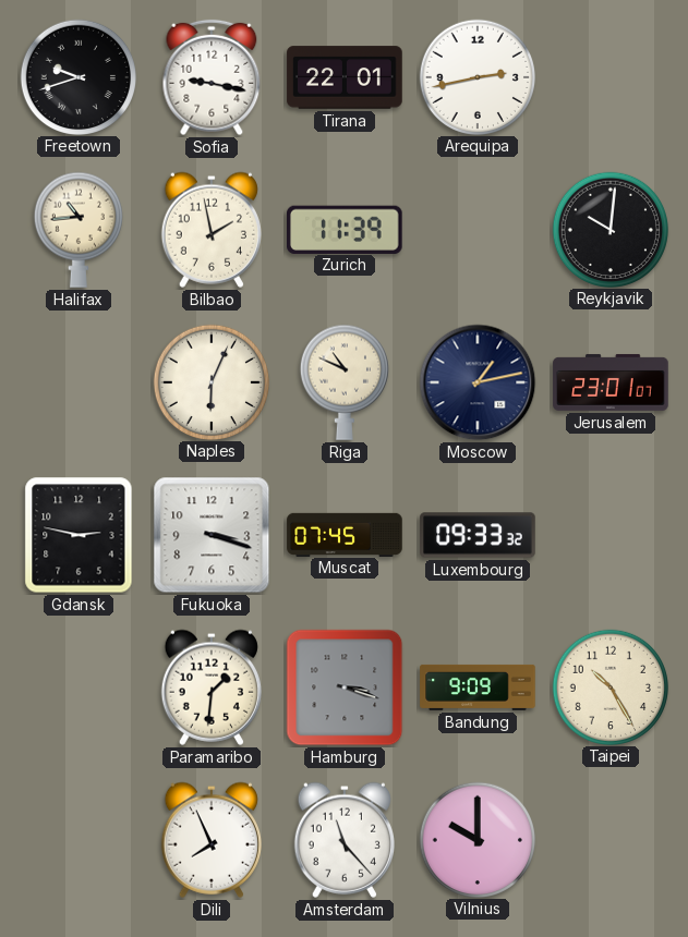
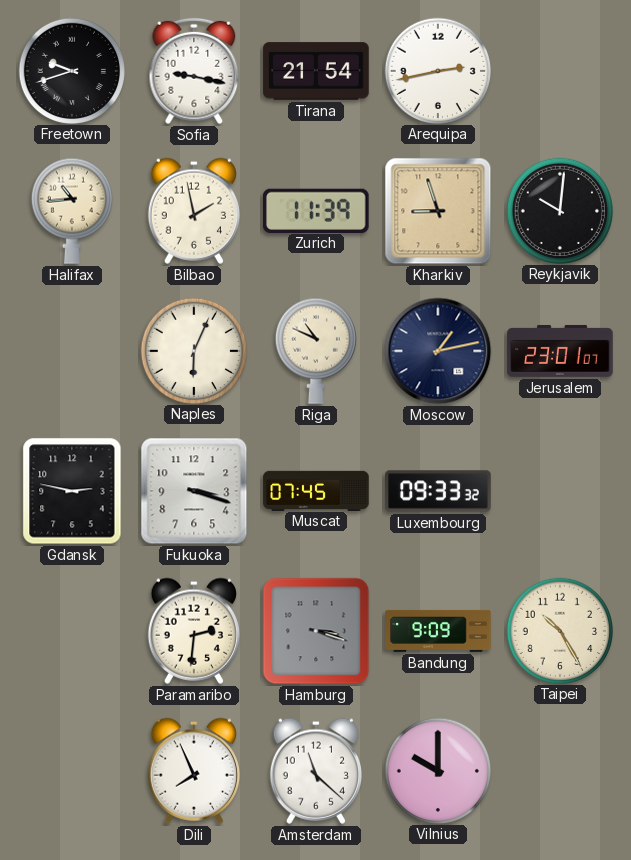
Tirana: 22:01 -> 21:54
Kharkiv: none -> 8:57
Paramaribo: 1:31 -> 2:31
Amsterdam: 11:23 -> 11:22
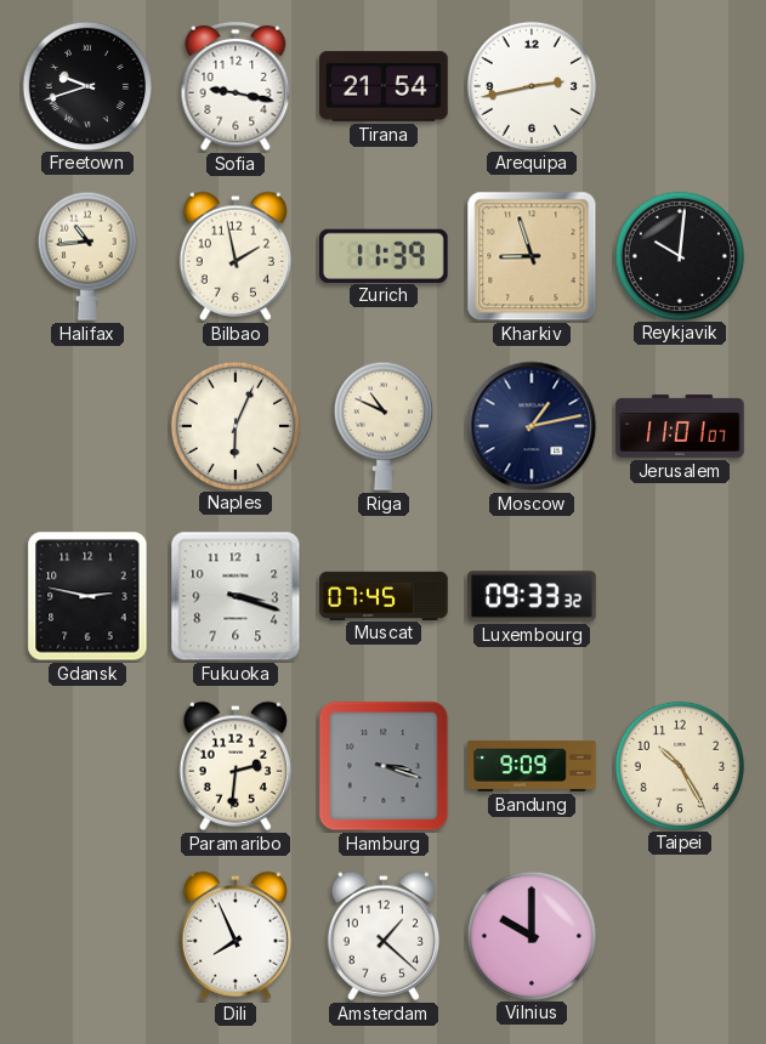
Jerusalem: 23:01 -> 11:01
Amsterdam: 11:22 -> 1:22
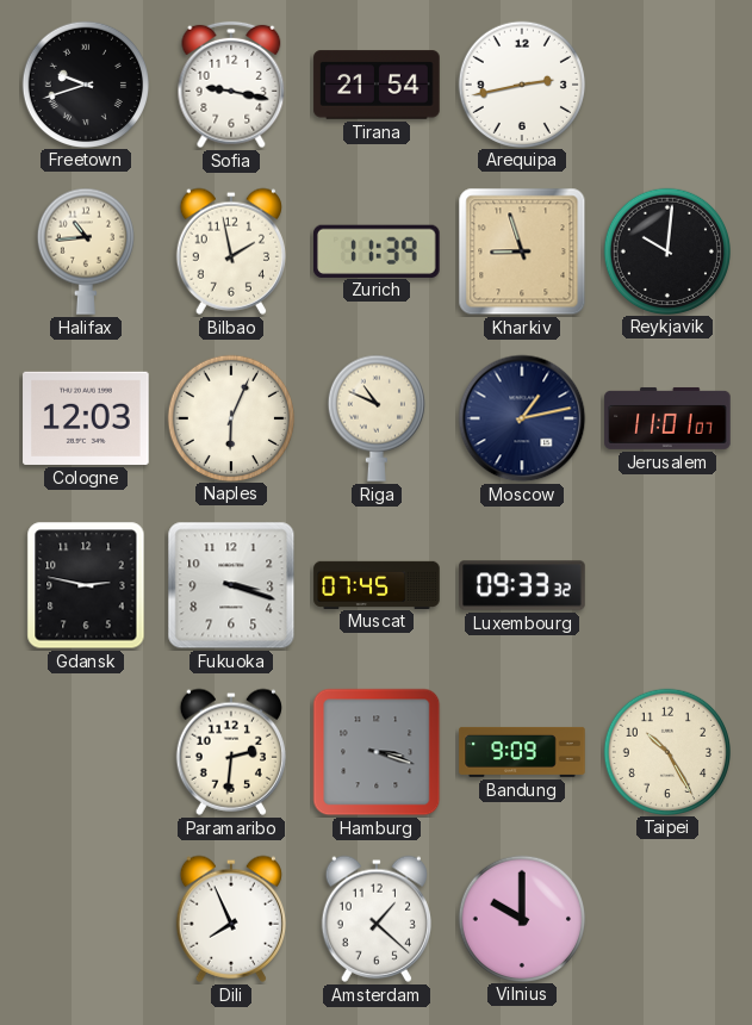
Cologne: none -> 12:03
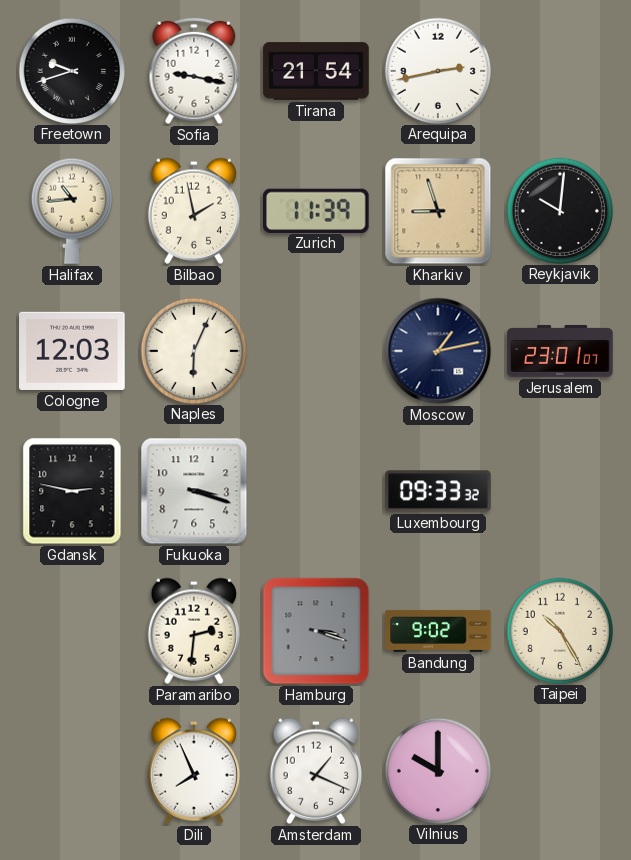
Riga: 10:49 -> none
Jerusalem: 11:01 -> 23:01
Muscat: 07:45 -> none
Bandung: 9:09 -> 9:02
Amsterdam: 1:22 -> 1:19
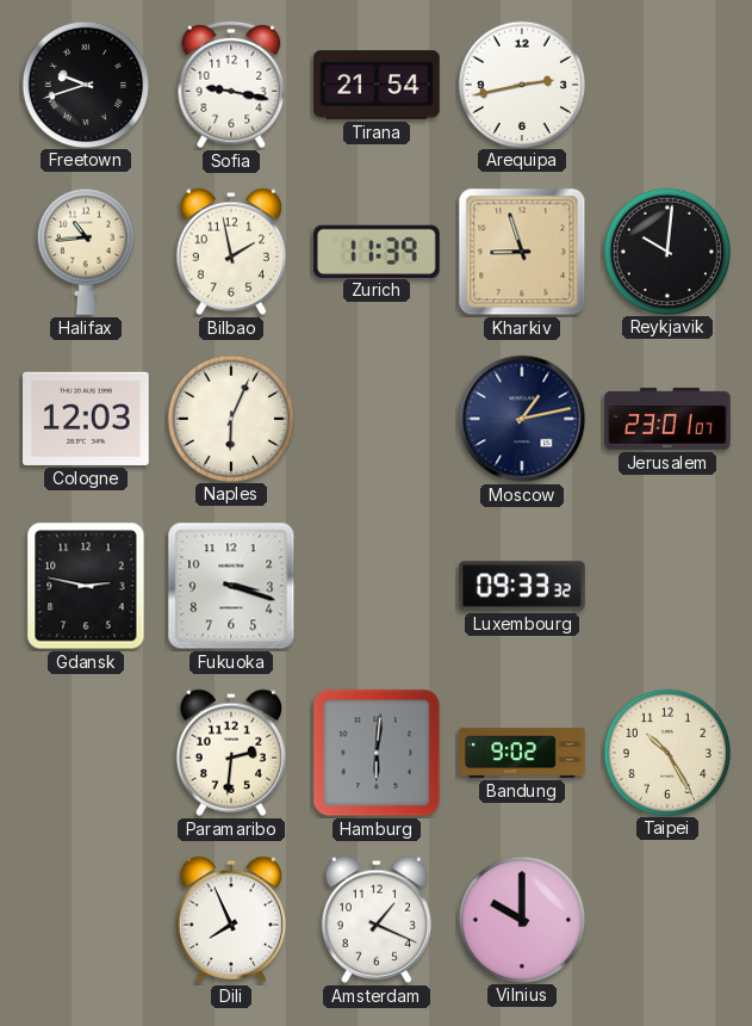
Hamburg: 3:18 -> 6:01
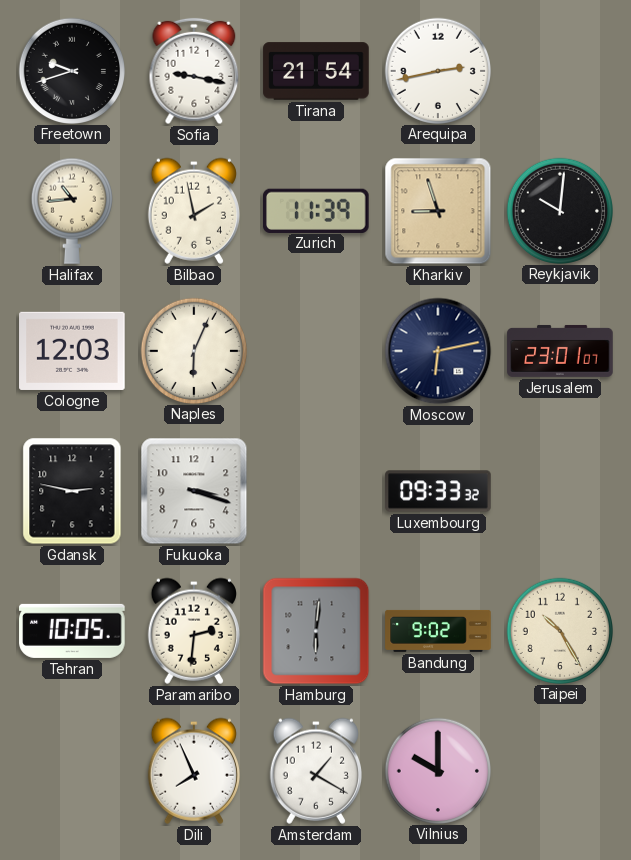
Moscow: 1:13 -> 6:13
Tehran: none -> 10:05
Amsterdam: 1:19 -> 1:20
